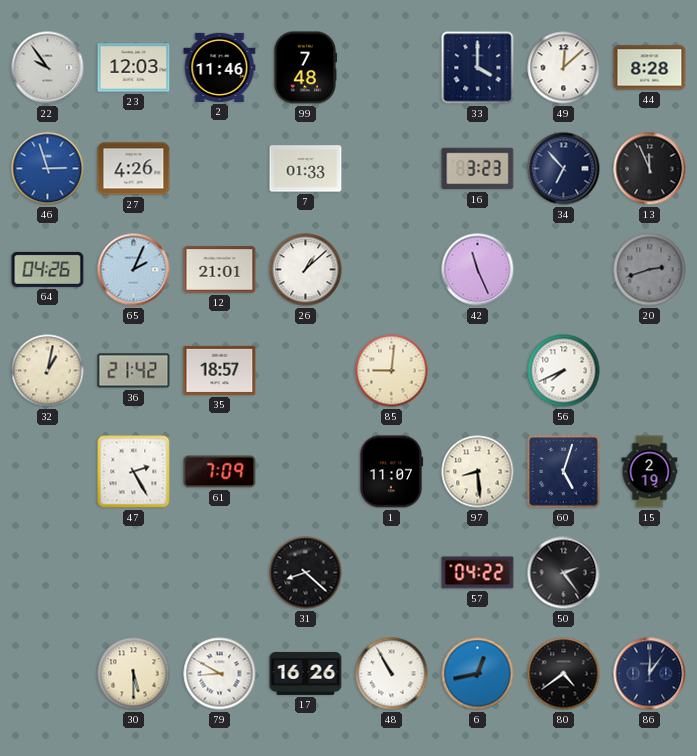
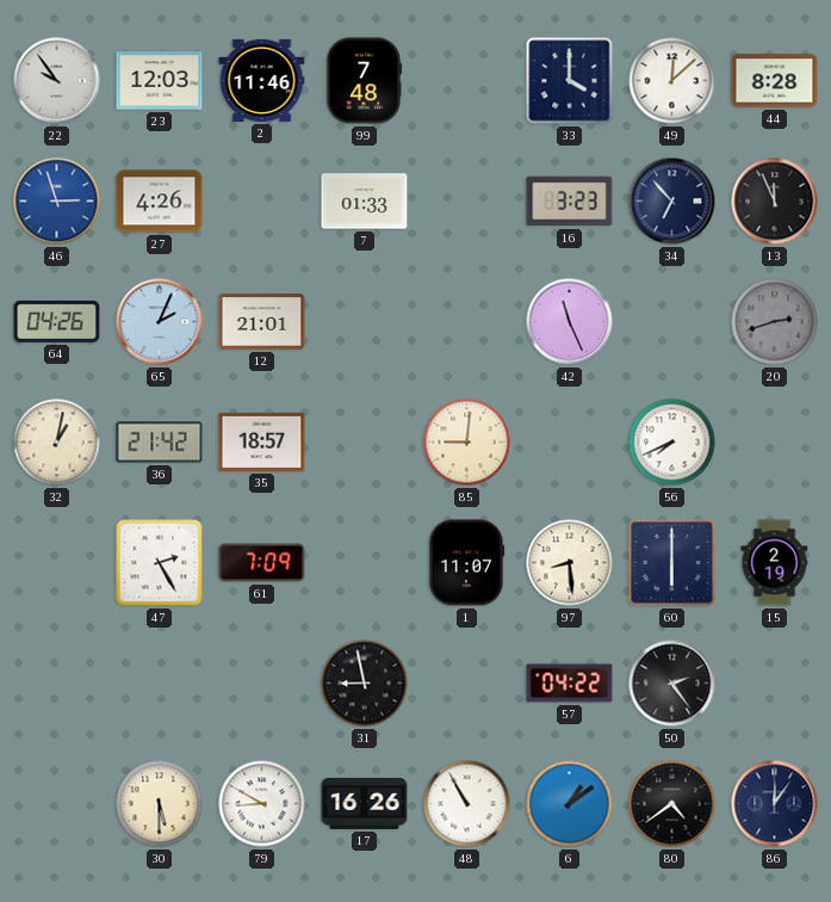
26: 1:08 -> none
60: 5:03 -> 6:00
31: 8:22 -> 8:58
6: 12:43 -> 1:09
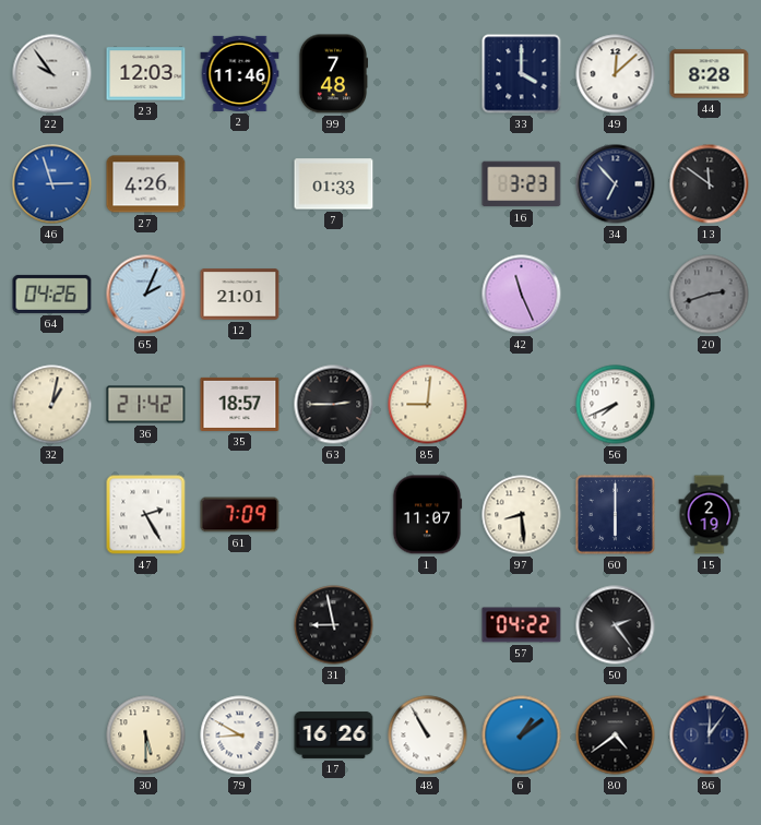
13: 11:56 -> 11:51
63: none -> 2:45
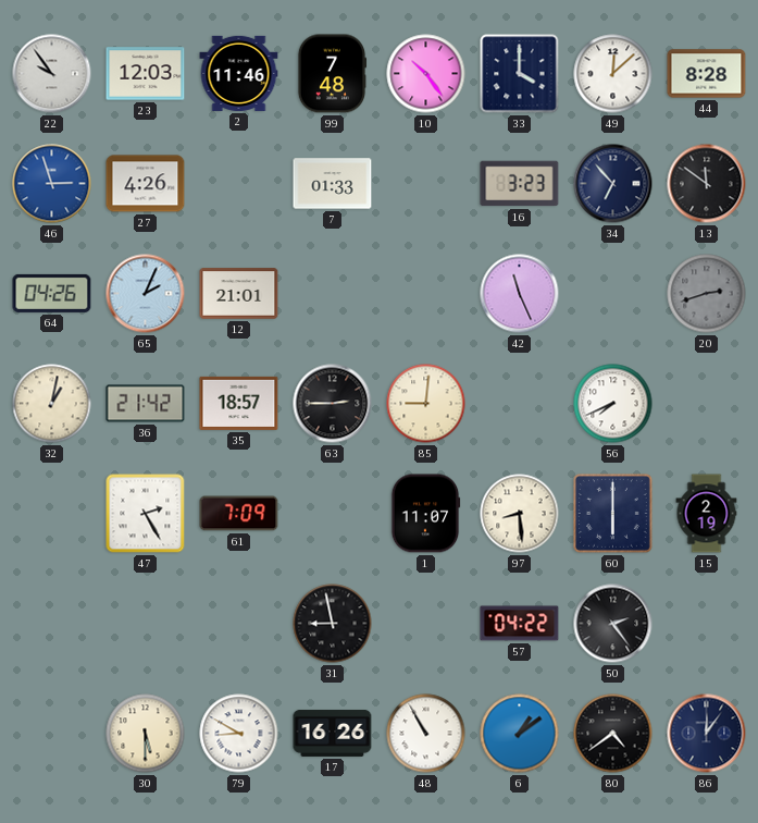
10: none -> 10:24
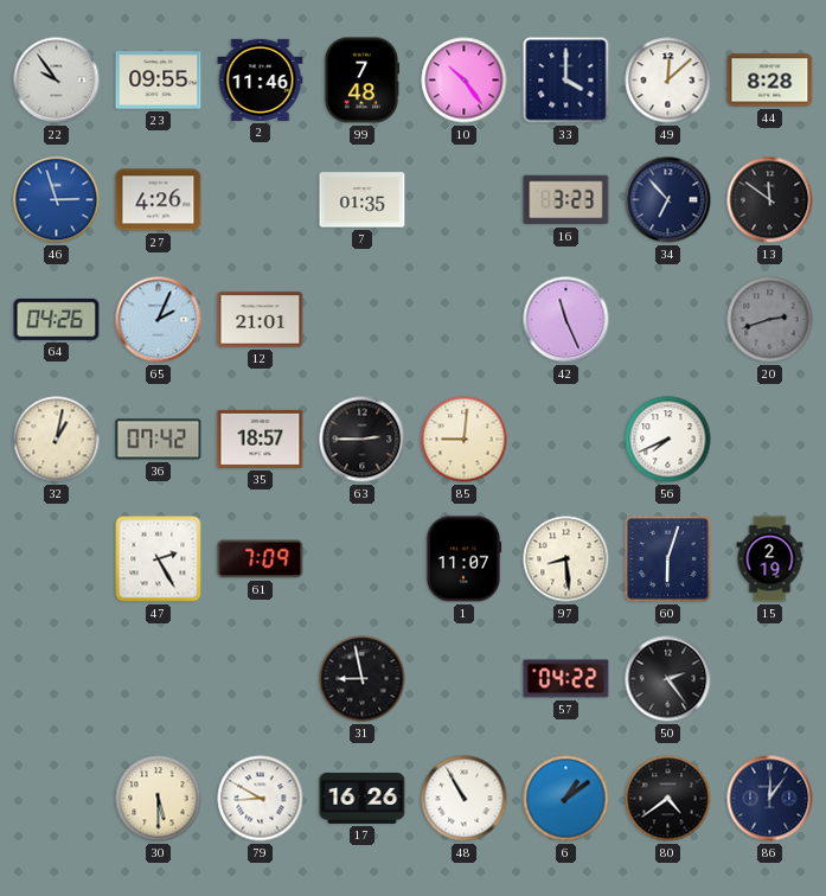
23: 12:03 -> 09:55
7: 01:33 -> 01:35
36: 21:42 -> 07:42
60: 6:00 -> 6:03
